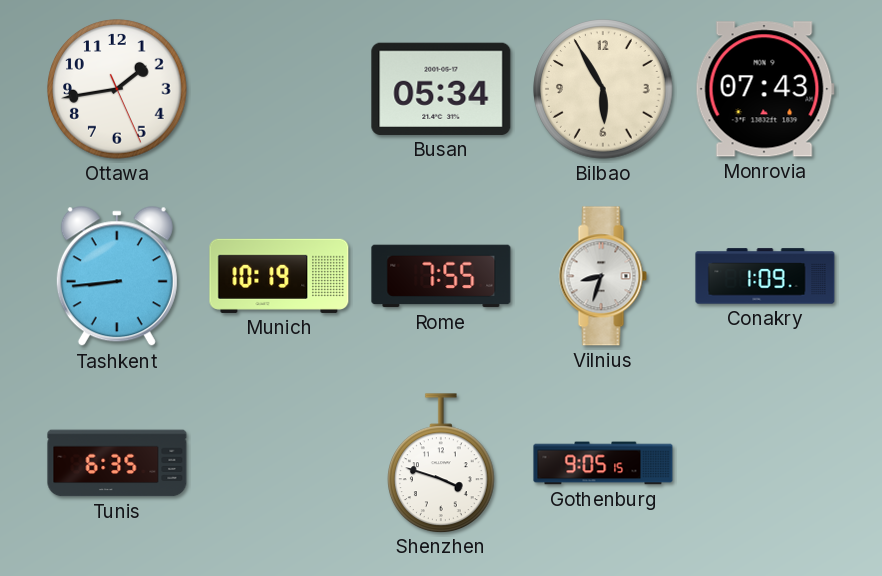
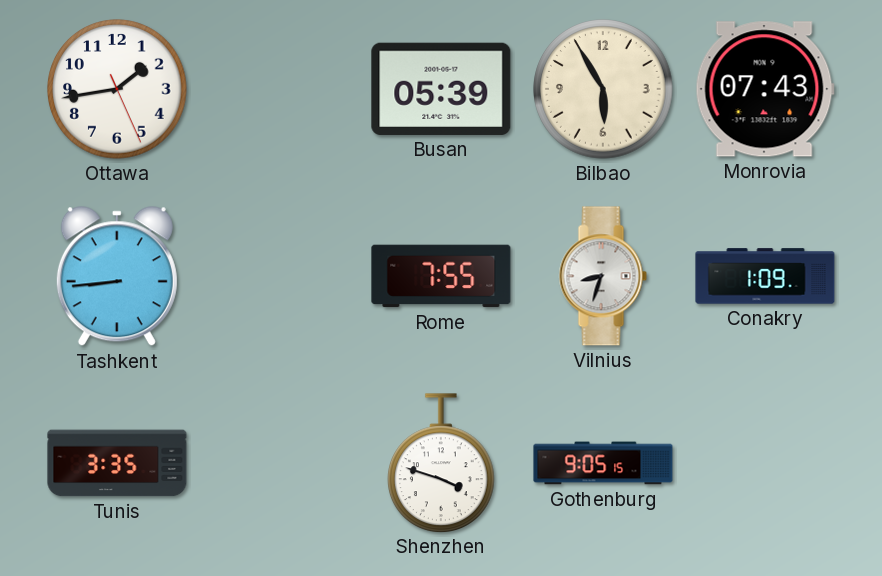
Busan: 05:34 -> 05:39
Munich: 10:19 -> none
Tunis: 6:35 -> 3:35
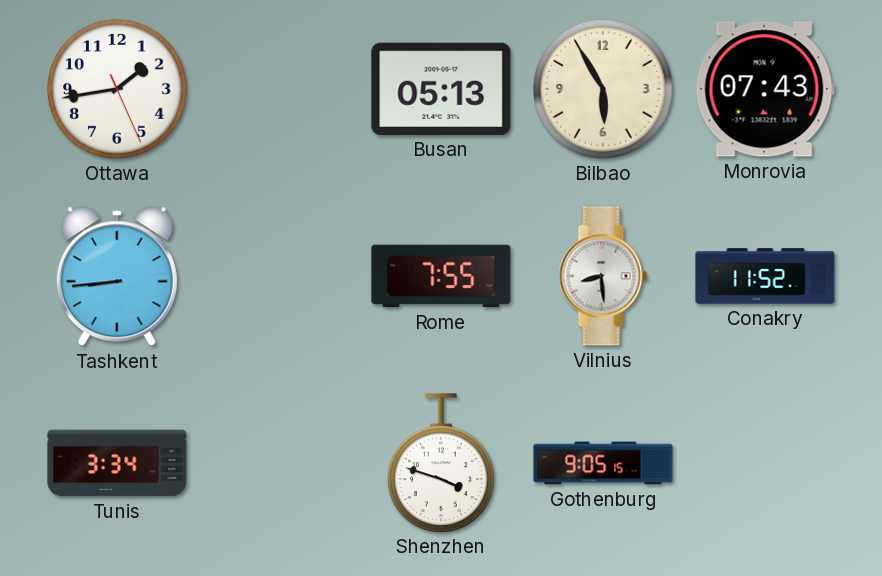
Busan: 05:39 -> 05:13
Vilnius: 8:33 -> 8:29
Conakry: 1:09 -> 11:52
Tunis: 3:35 -> 3:34
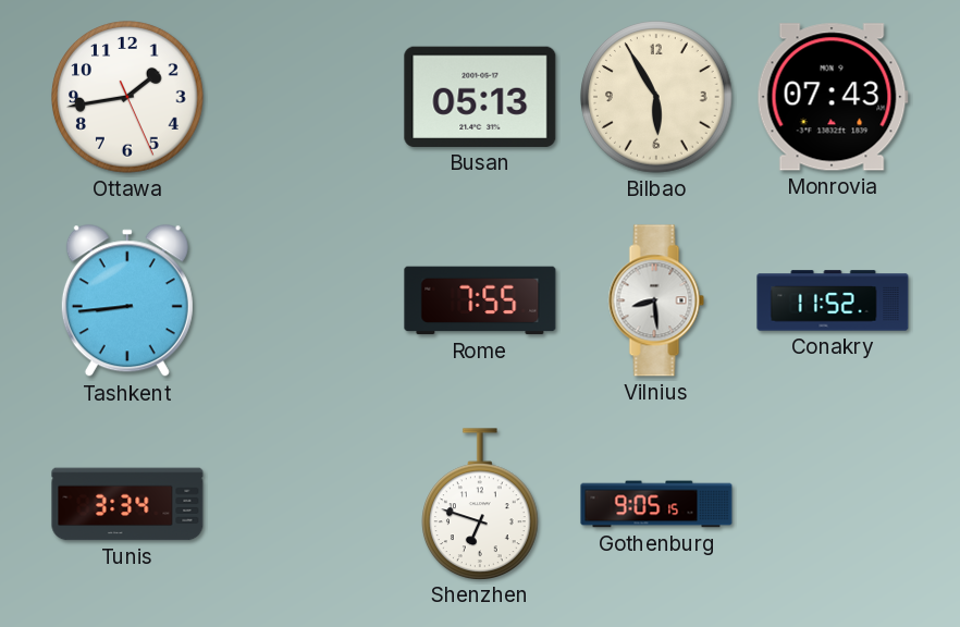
Shenzhen: 3:48 -> 6:48
